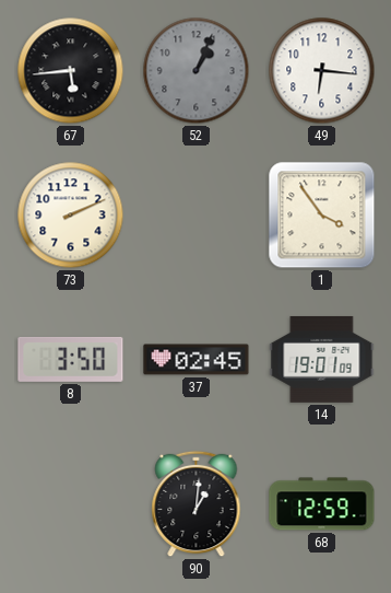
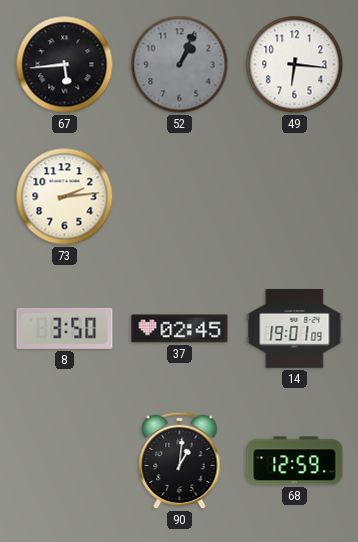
73: 2:11 -> 2:14
1: 3:54 -> none
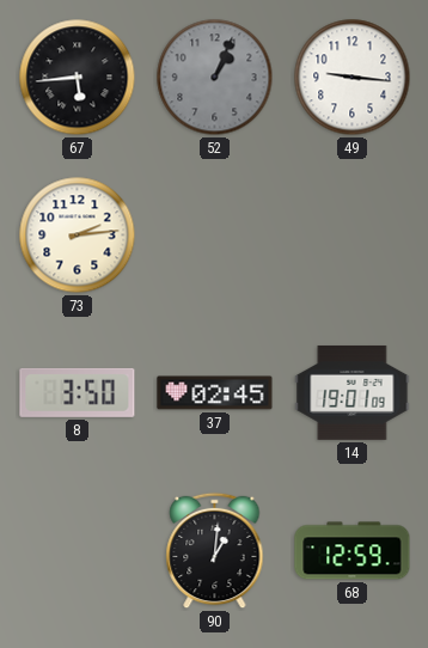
49: 6:16 -> 9:16
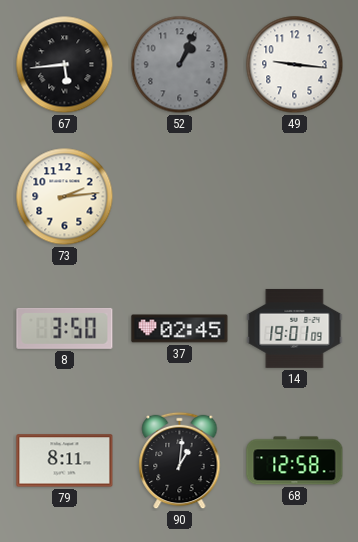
79: none -> 8:11
68: 12:59 -> 12:58
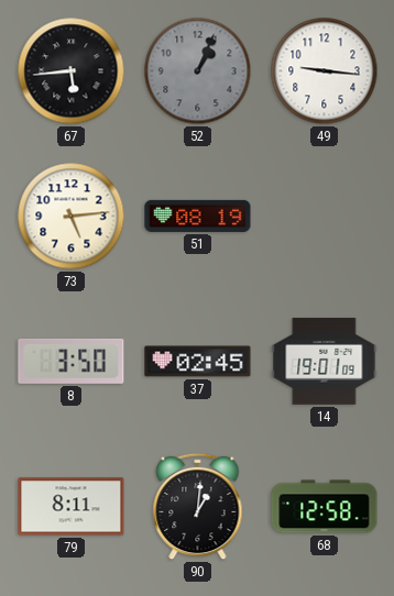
73: 2:14 -> 5:14
51: none -> 08:19
